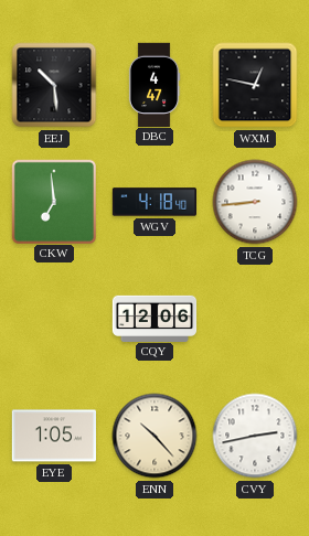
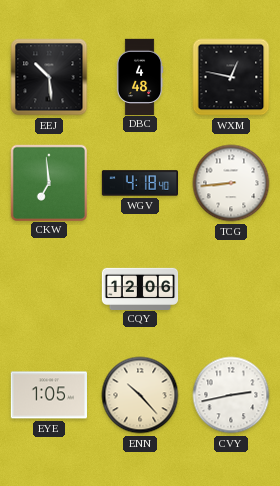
DBC: 4:47 -> 4:48
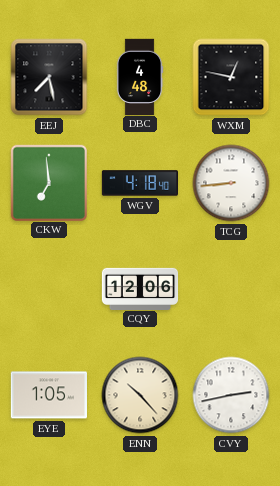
EEJ: 10:29 -> 7:28
